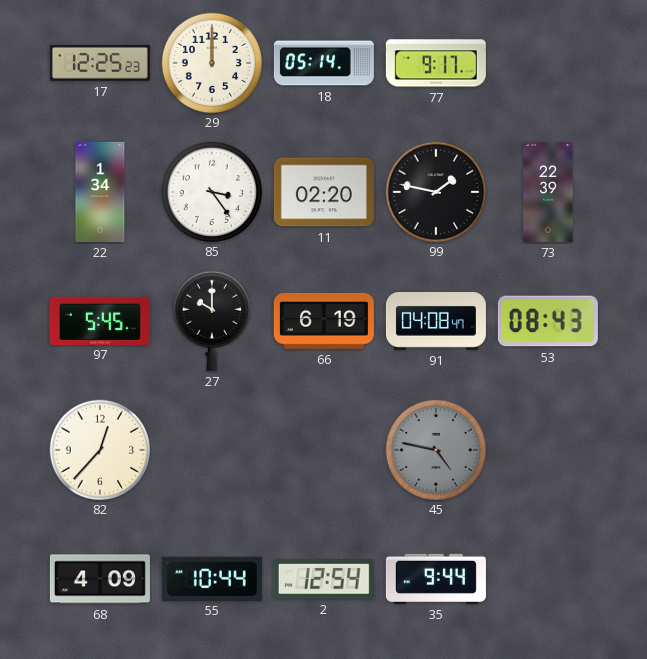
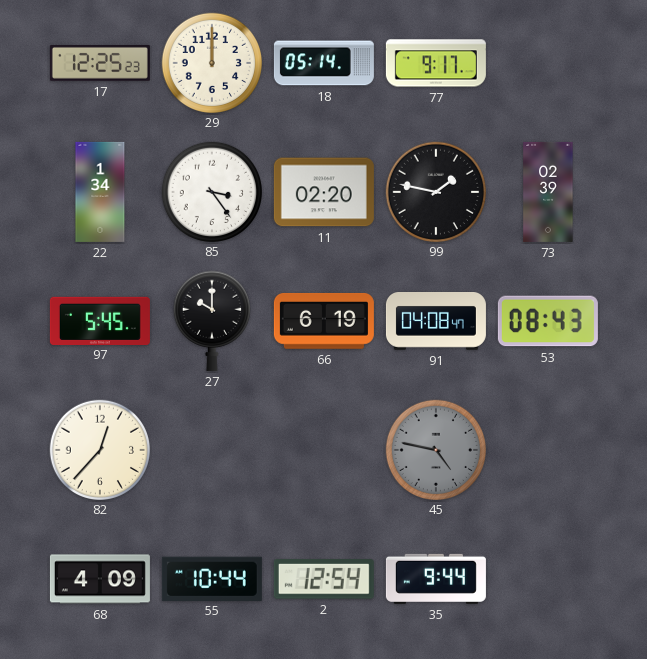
73: 22:39 -> 02:39
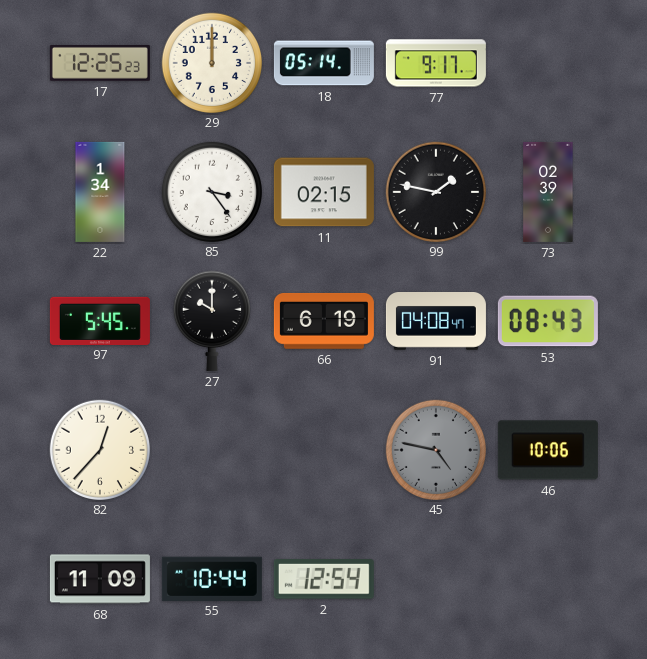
11: 02:20 -> 02:15
46: none -> 10:06
68: 4:09 -> 11:09
35: 9:44 -> none
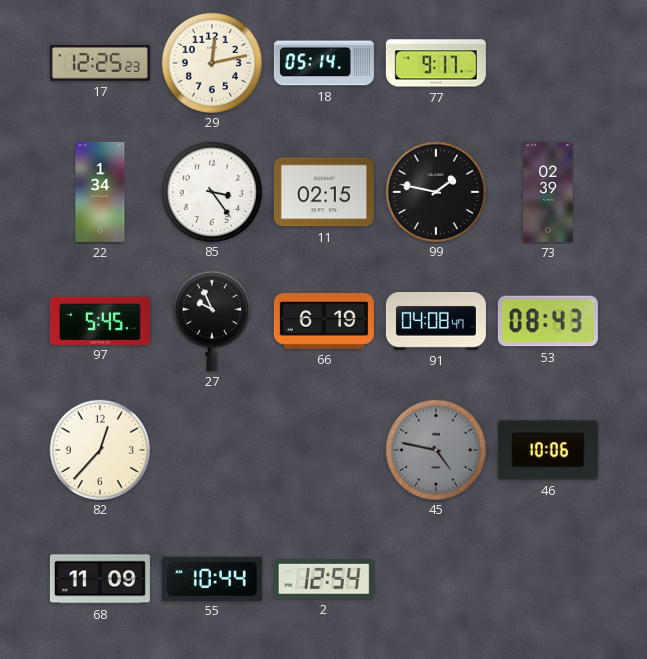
29: 12:00 -> 12:13
27: 10:00 -> 9:56
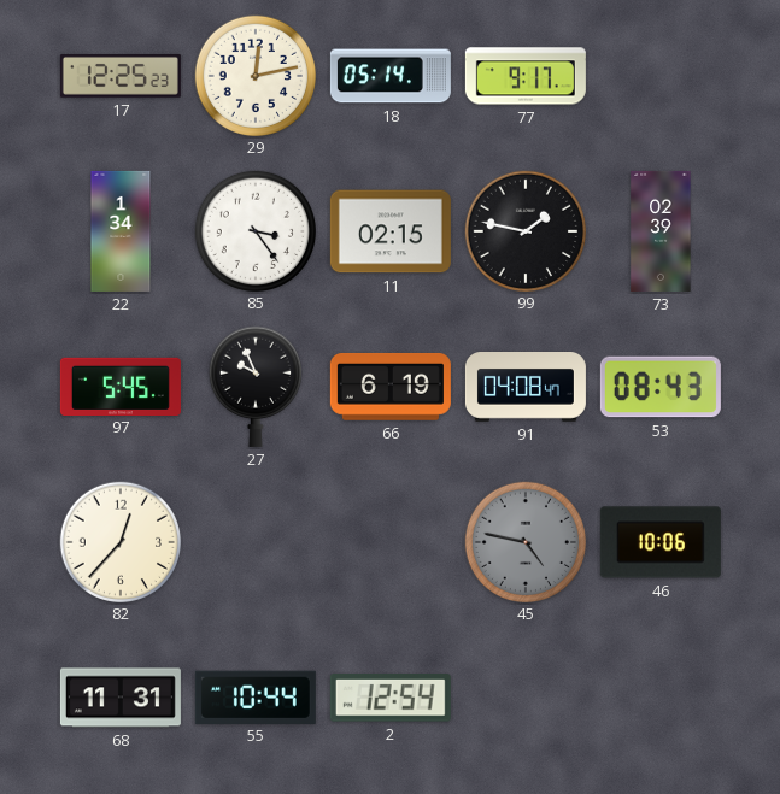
68: 11:09 -> 11:31
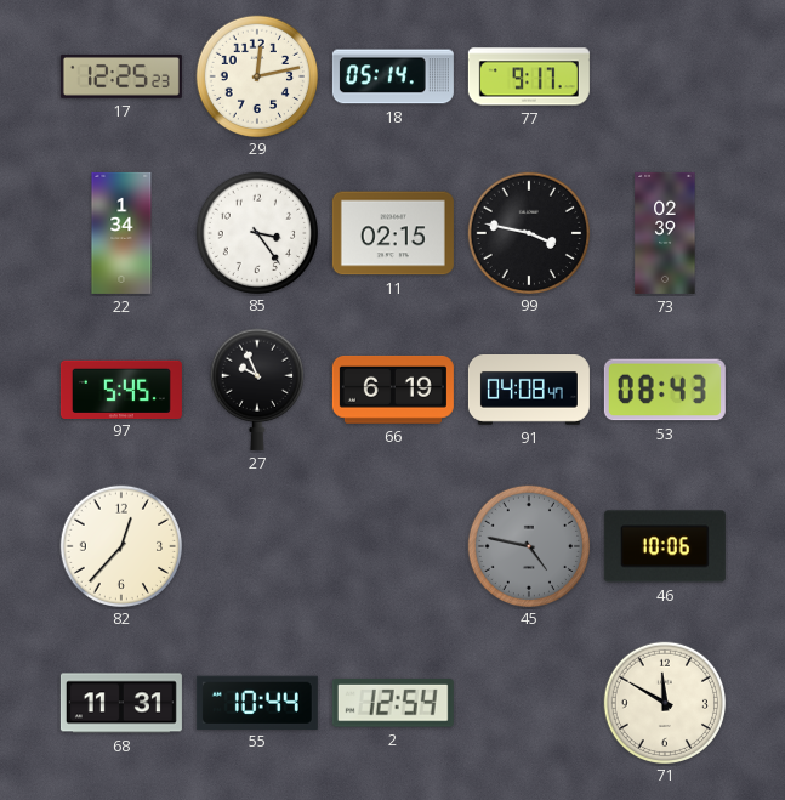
99: 1:47 -> 3:47
71: none -> 11:50
